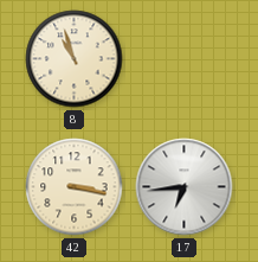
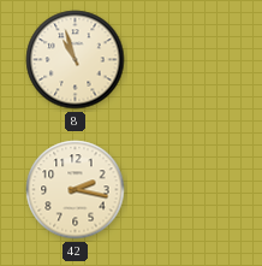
42: 3:17 -> 2:17
17: 6:44 -> none
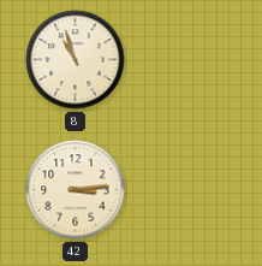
42: 2:17 -> 3:14
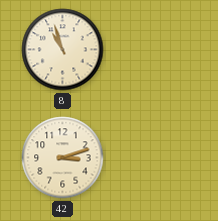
42: 3:14 -> 3:12
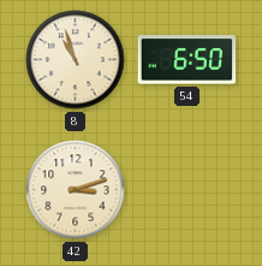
54: none -> 6:50
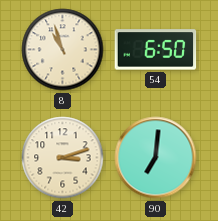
90: none -> 7:01
